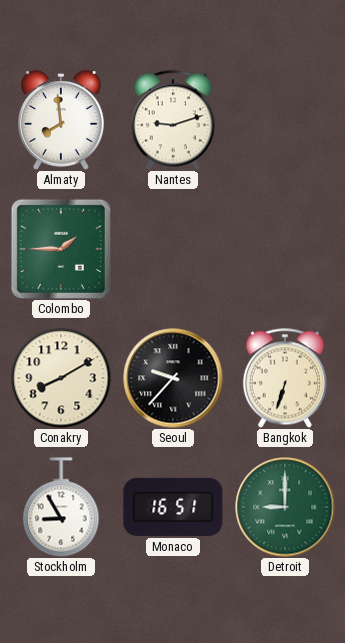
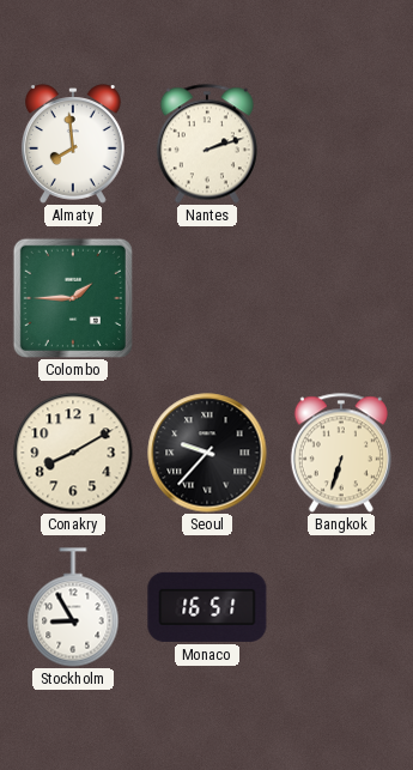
Nantes: 9:12 -> 2:12
Detroit: 9:00 -> none
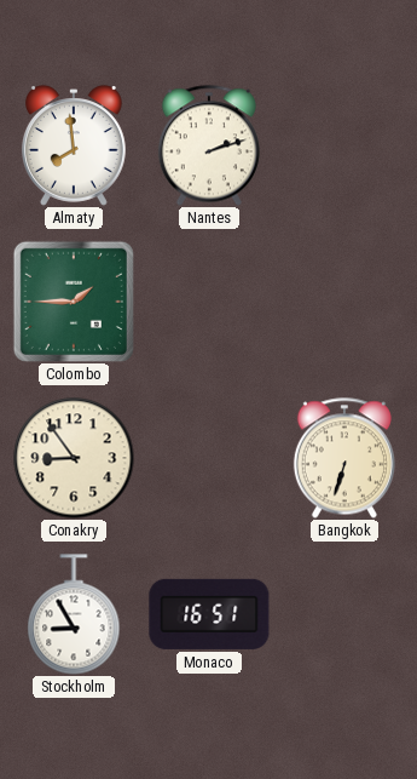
Conakry: 8:10 -> 8:54
Seoul: 9:37 -> none
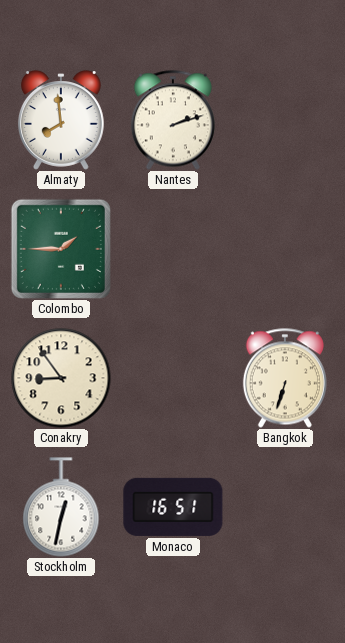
Stockholm: 8:55 -> 12:32
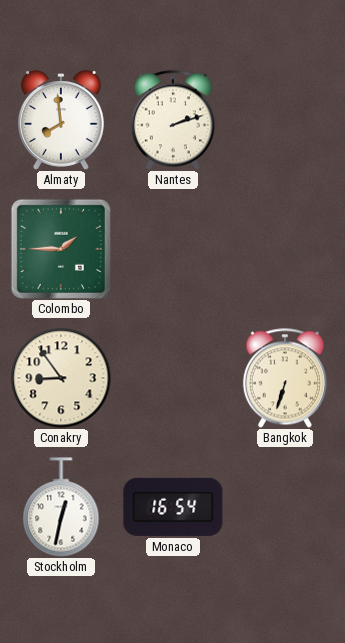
Monaco: 16:51 -> 16:54
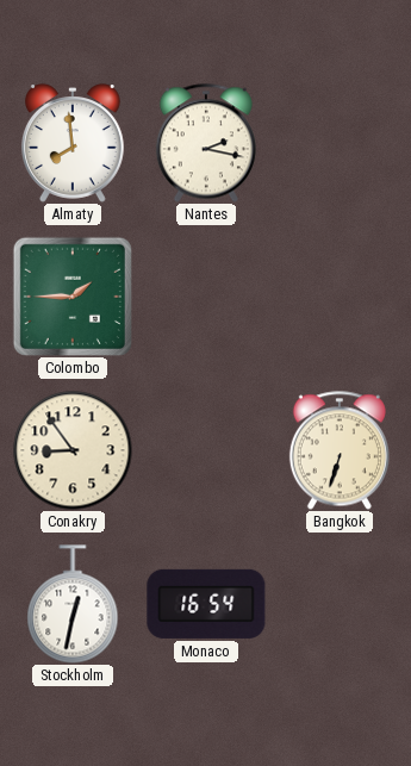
Nantes: 2:12 -> 2:17
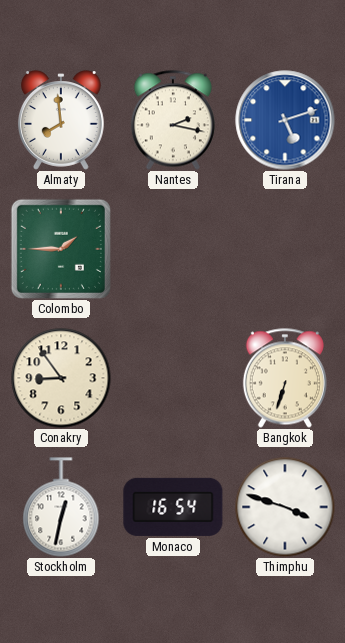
Tirana: none -> 5:12
Thimphu: none -> 3:48
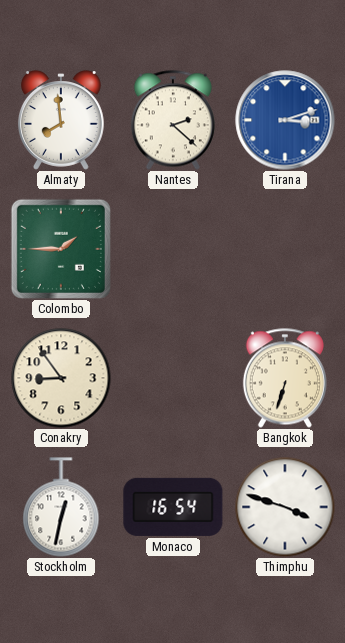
Nantes: 2:17 -> 2:22
Tirana: 5:12 -> 3:12
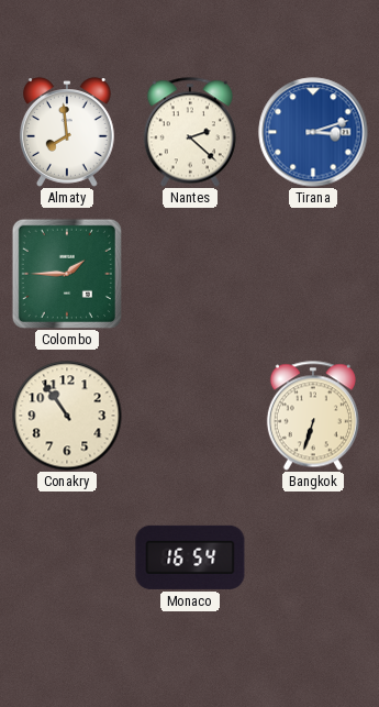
Conakry: 8:54 -> 10:54
Stockholm: 12:32 -> none
Thimphu: 3:48 -> none
